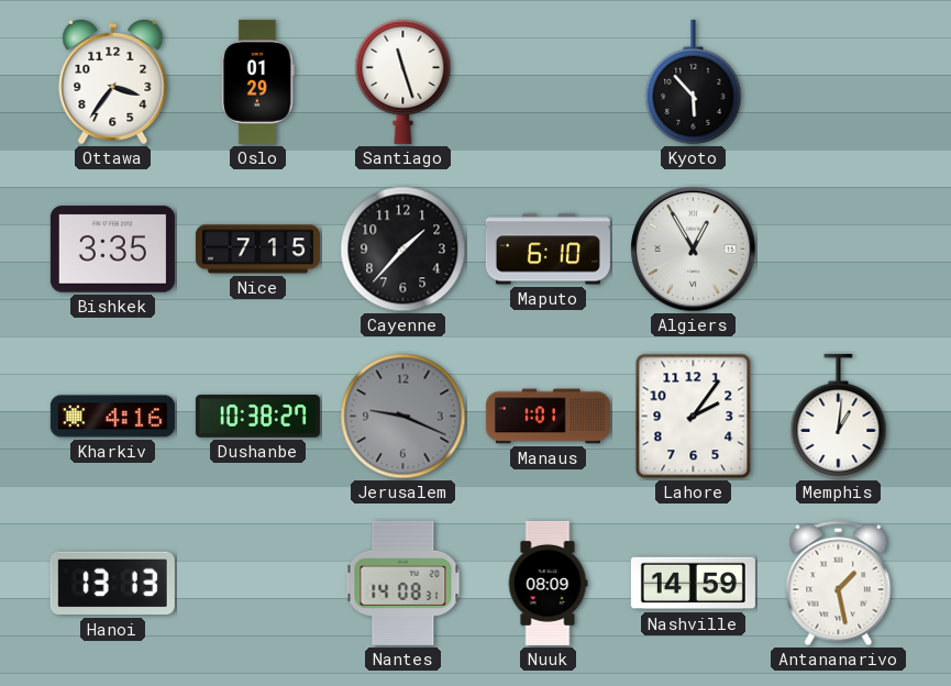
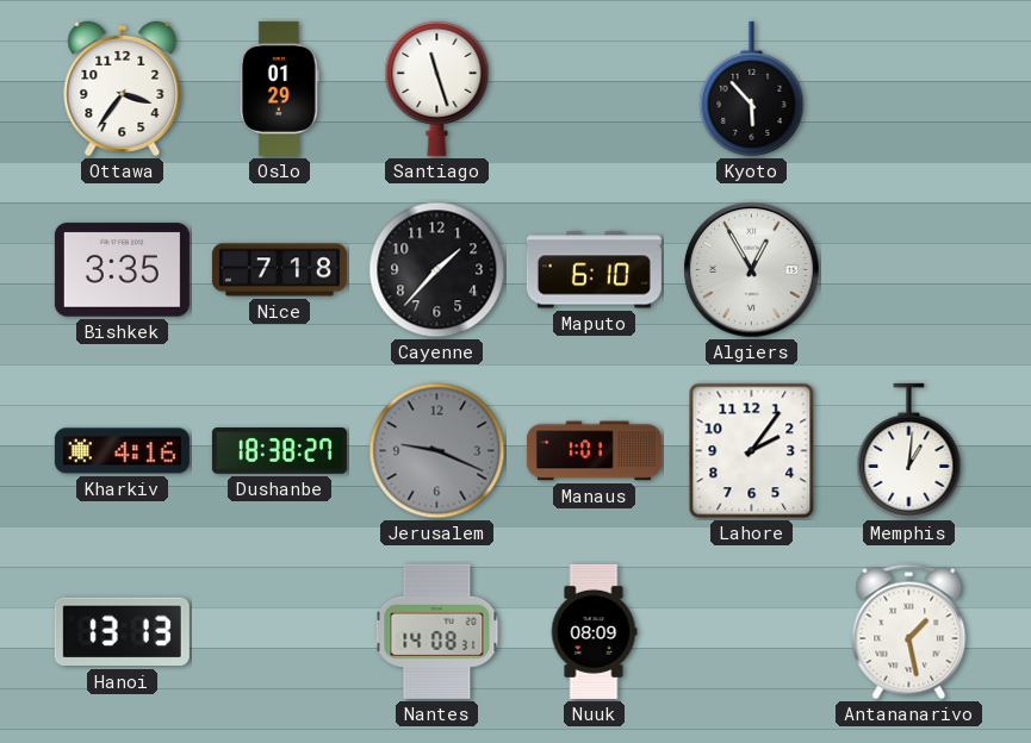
Nice: 7:15 -> 7:18
Dushanbe: 10:38 -> 18:38
Nashville: 14:59 -> none
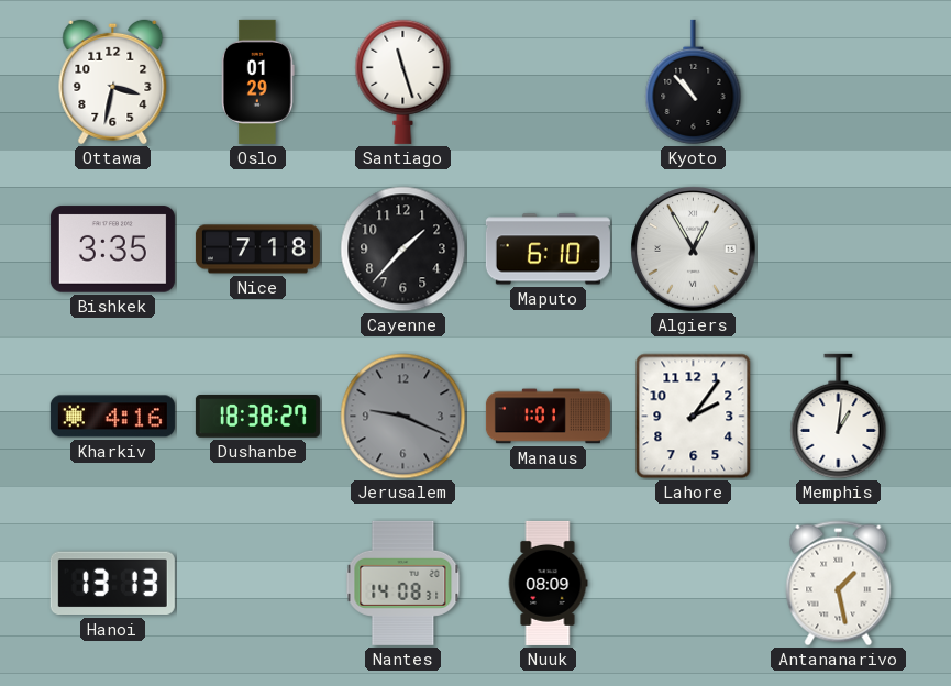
Ottawa: 3:36 -> 3:32
Kyoto: 5:53 -> 10:53
